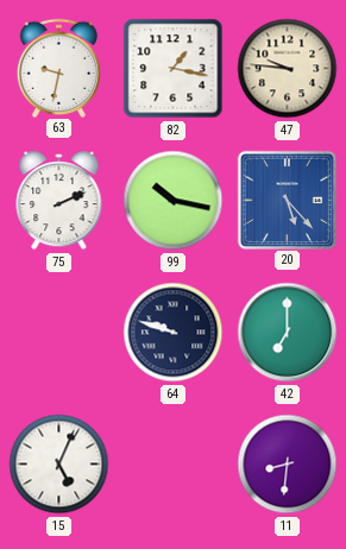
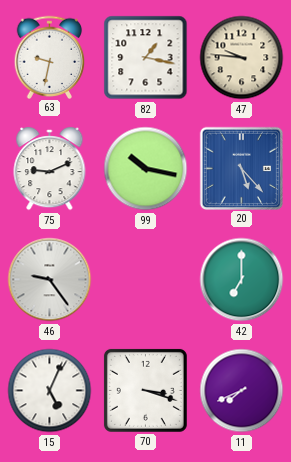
75: 2:11 -> 9:11
46: none -> 9:24
64: 9:48 -> none
70: none -> 3:18
11: 8:31 -> 7:41
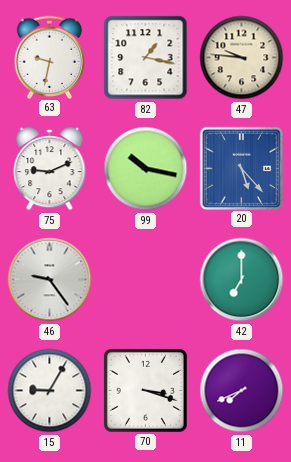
15: 5:04 -> 9:05
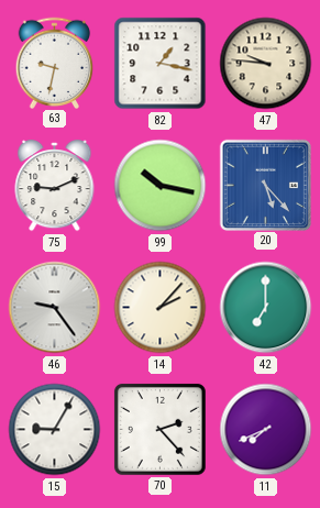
14: none -> 2:07
70: 3:18 -> 2:23
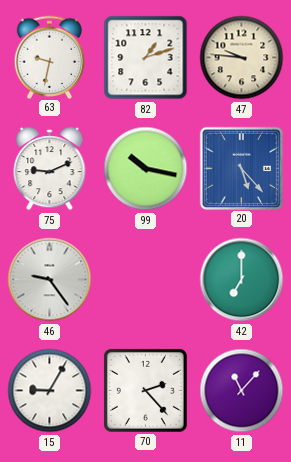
82: 1:17 -> 1:12
14: 2:07 -> none
11: 7:41 -> 11:07
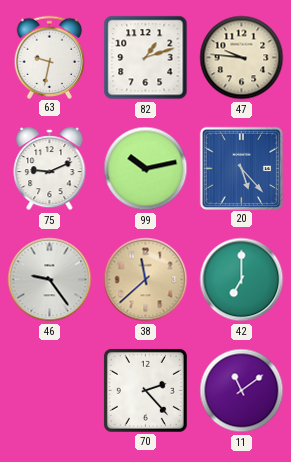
99: 10:17 -> 10:13
38: none -> 11:38
15: 9:05 -> none
11: 11:07 -> 11:09
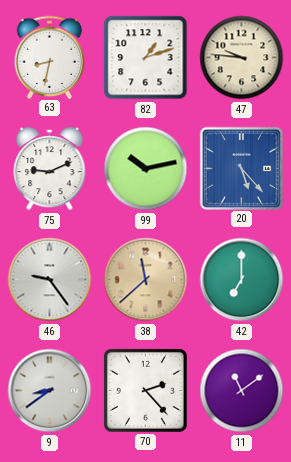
63: 9:32 -> 8:32
9: none -> 8:39
